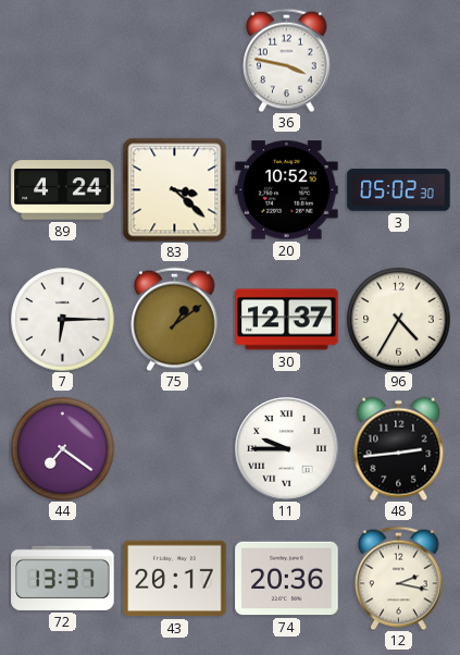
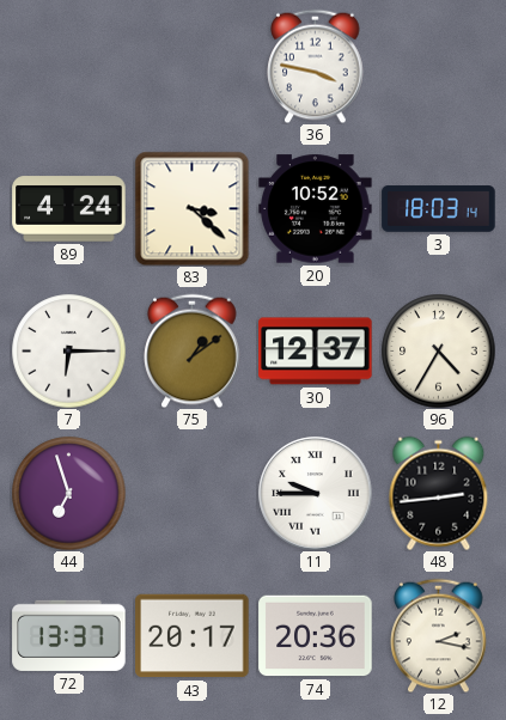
3: 05:02 -> 18:03
44: 7:21 -> 6:57
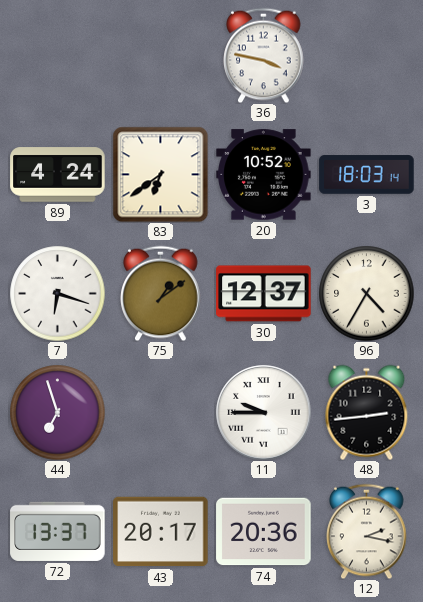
83: 3:22 -> 6:39
7: 6:15 -> 6:18
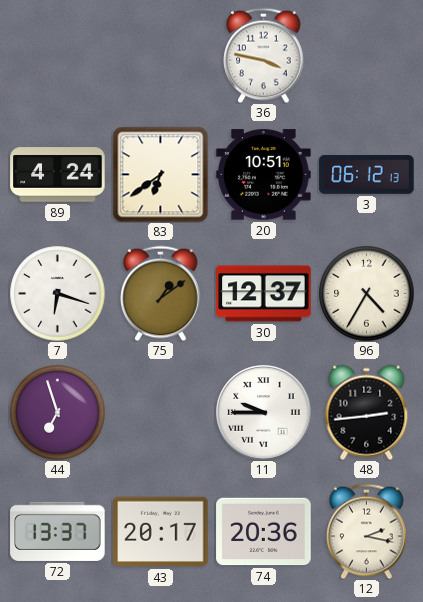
20: 10:52 -> 10:51
3: 18:03 -> 06:12
